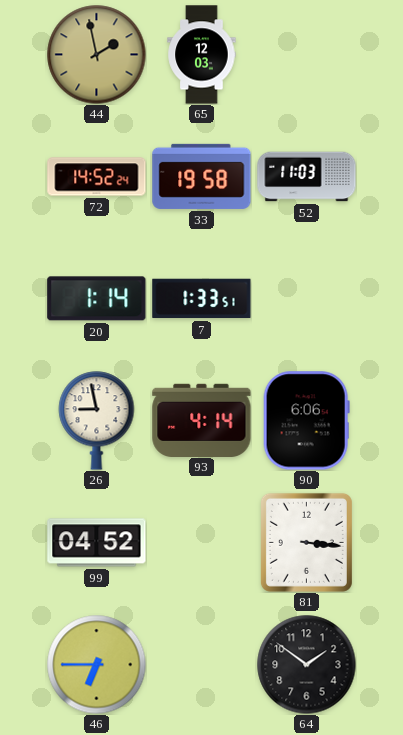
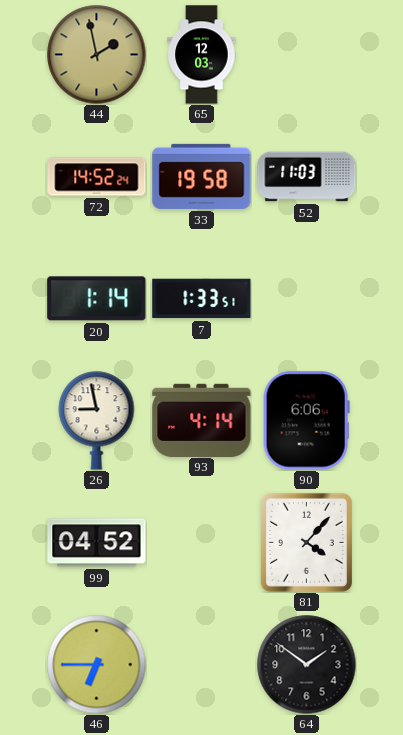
81: 3:16 -> 4:07
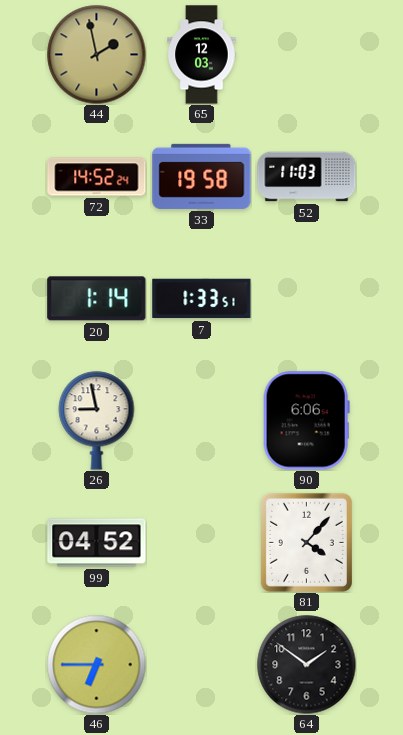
93: 4:14 -> none
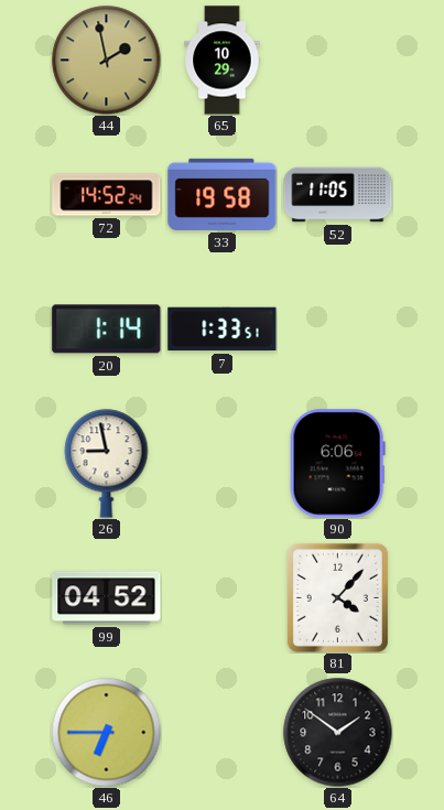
65: 12:03 -> 10:29
52: 11:03 -> 11:05
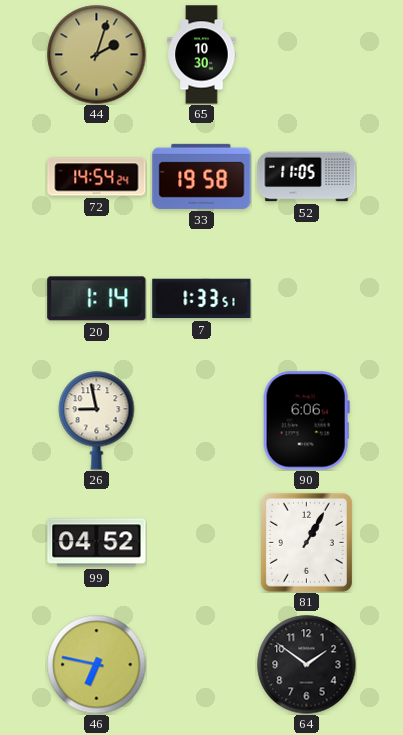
44: 1:58 -> 2:03
65: 10:29 -> 10:30
72: 14:52 -> 14:54
81: 4:07 -> 1:05
46: 6:45 -> 6:47
